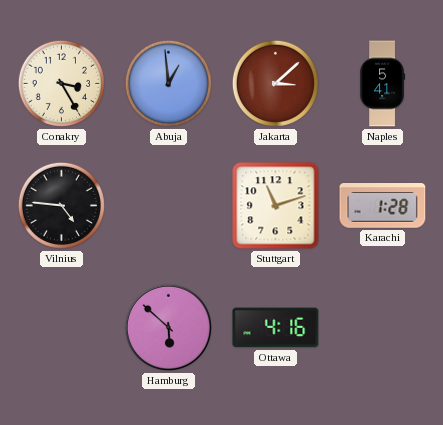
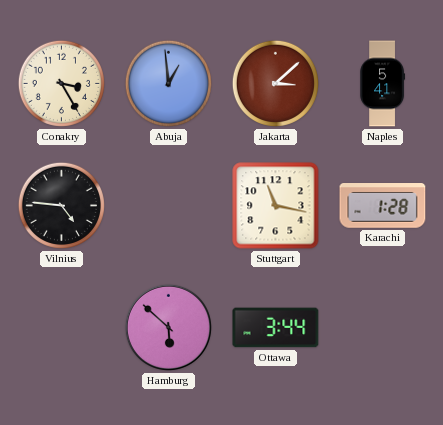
Stuttgart: 11:12 -> 11:17
Ottawa: 4:16 -> 3:44
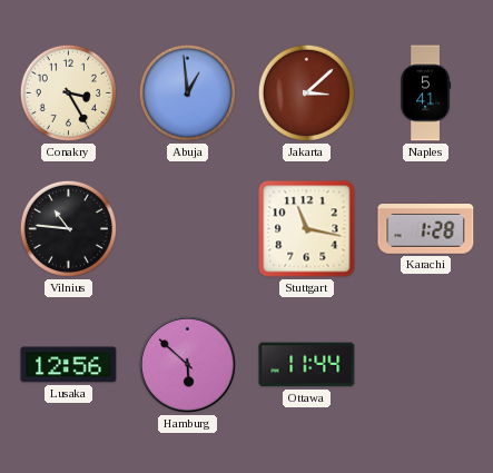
Vilnius: 4:46 -> 10:46
Lusaka: none -> 12:56
Ottawa: 3:44 -> 11:44
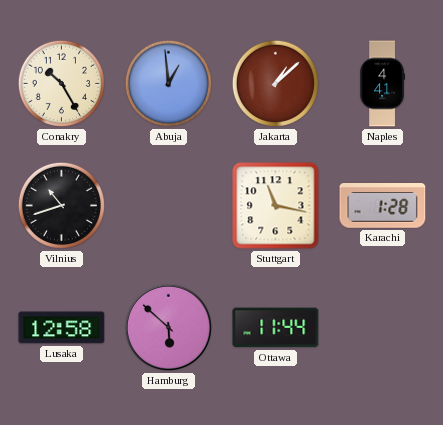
Conakry: 3:25 -> 10:25
Jakarta: 3:08 -> 1:08
Naples: 5:41 -> 4:41
Vilnius: 10:46 -> 10:42
Lusaka: 12:56 -> 12:58
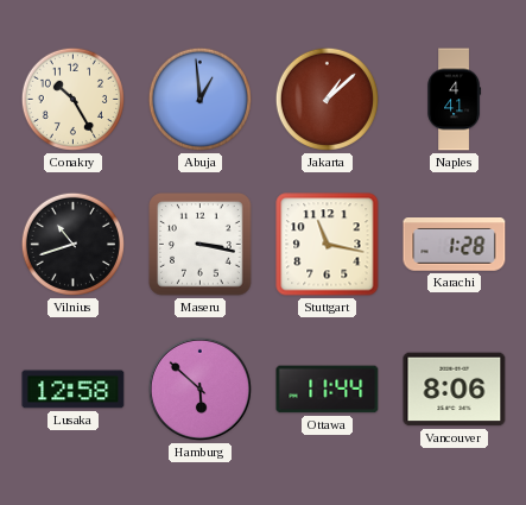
Maseru: none -> 3:17
Vancouver: none -> 8:06
